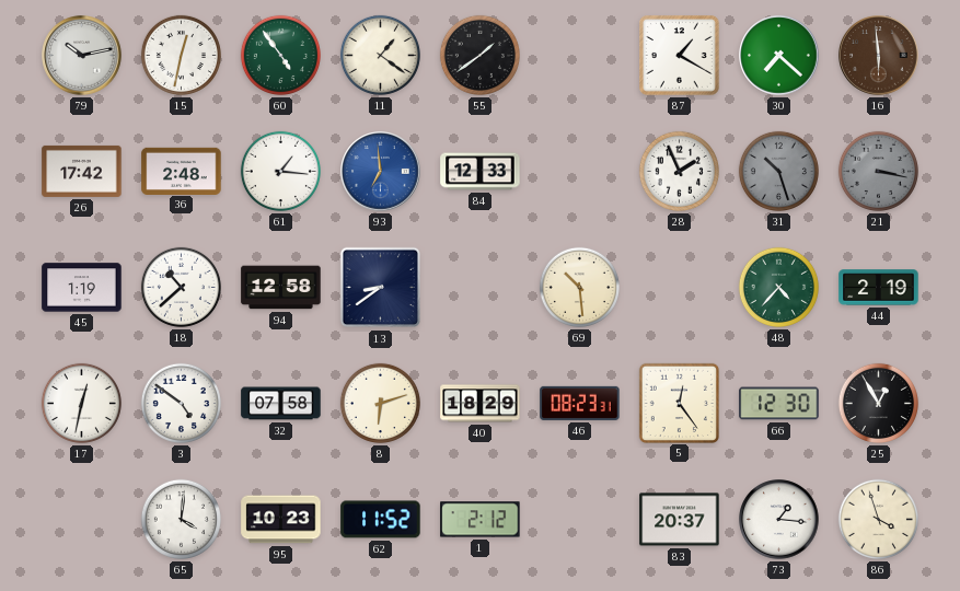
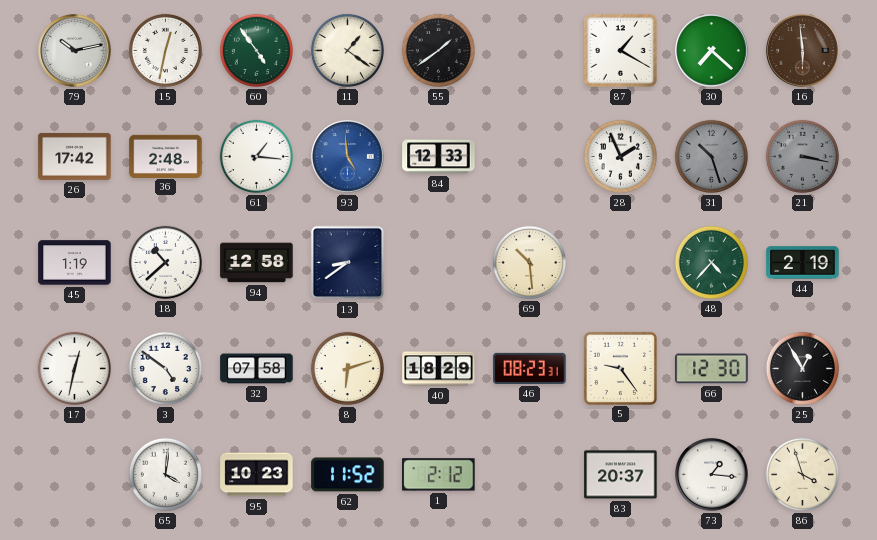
93: 6:59 -> 4:59
5: 12:24 -> 9:24
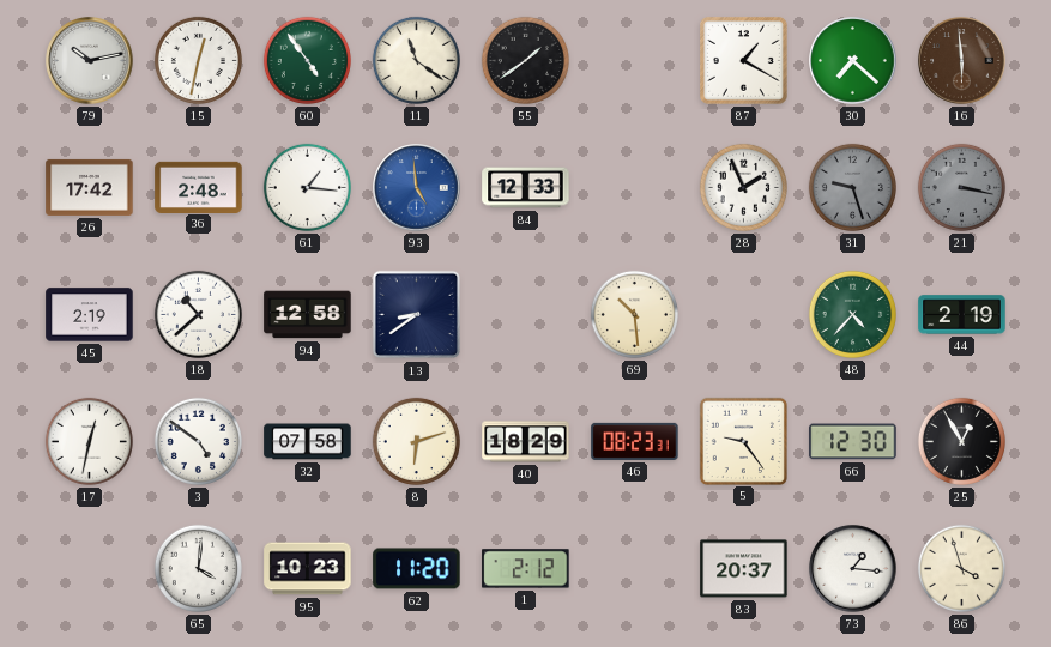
11: 1:21 -> 11:21
31: 10:27 -> 9:27
45: 1:19 -> 2:19
62: 11:52 -> 11:20
